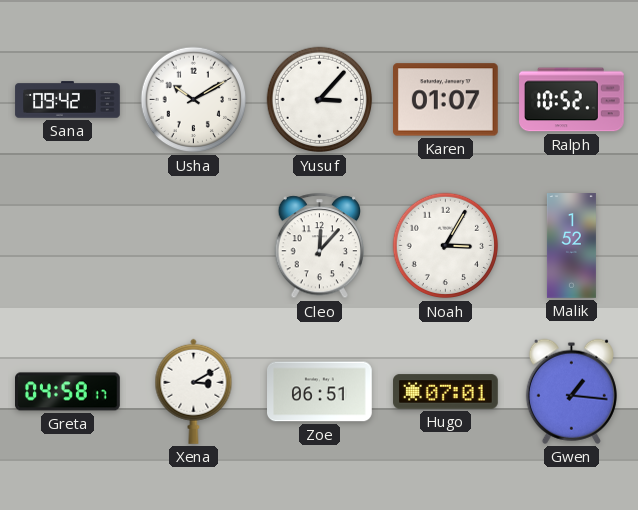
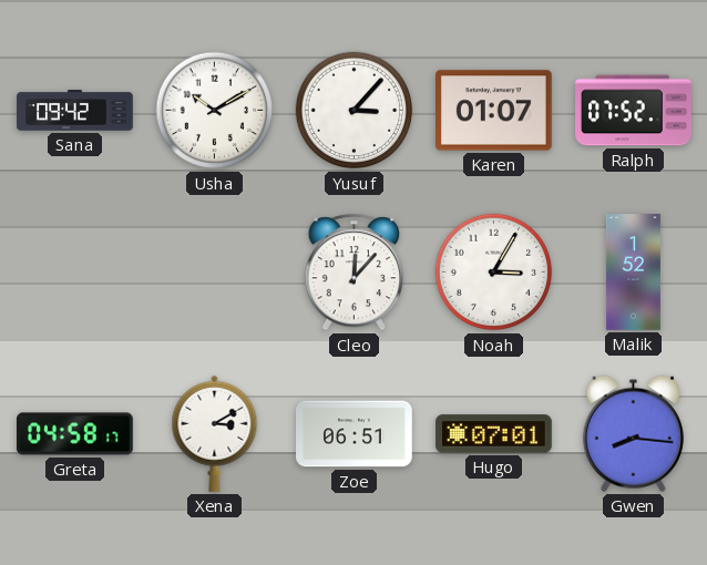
Ralph: 10:52 -> 07:52
Gwen: 1:16 -> 8:16
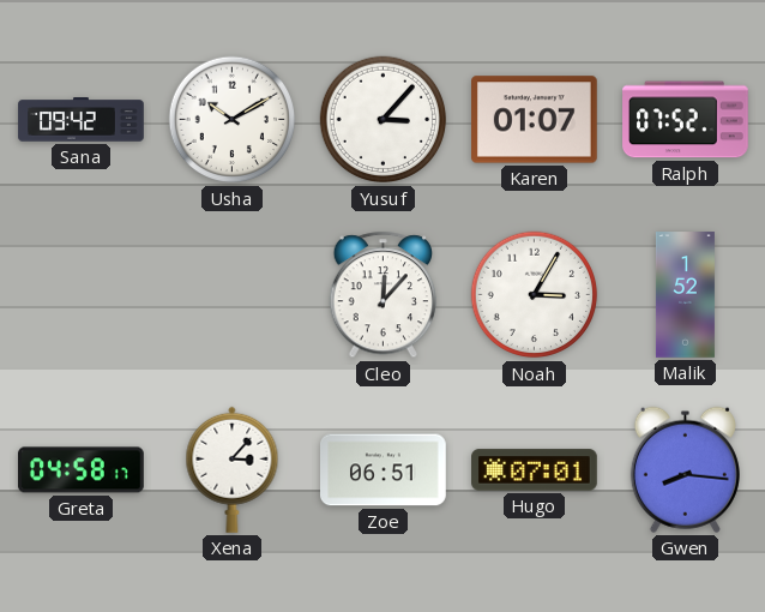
Xena: 3:10 -> 3:07
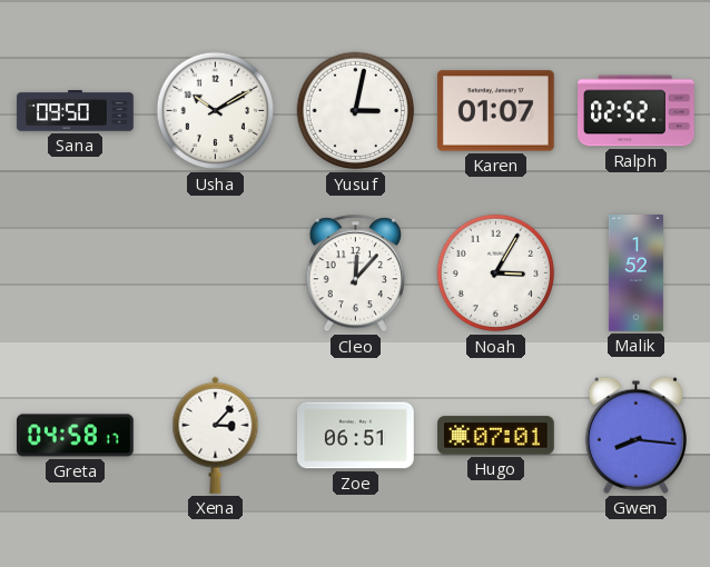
Sana: 09:42 -> 09:50
Yusuf: 3:07 -> 3:02
Ralph: 07:52 -> 02:52
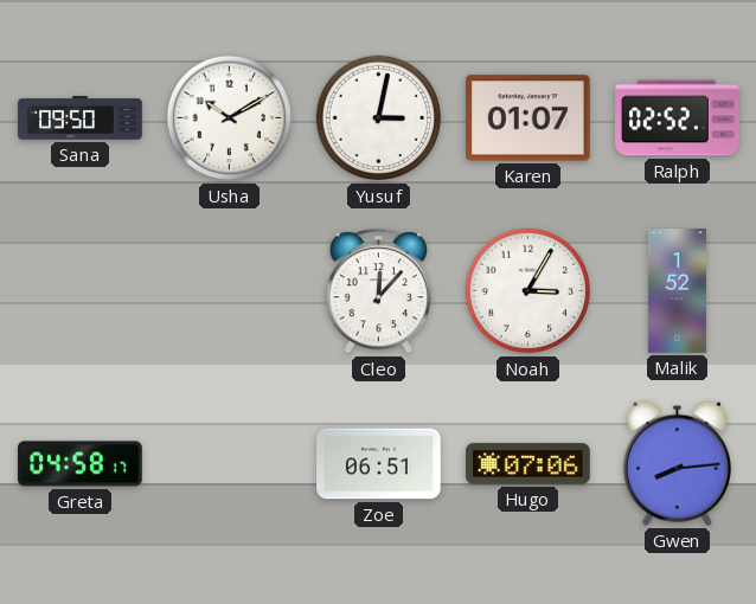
Xena: 3:07 -> none
Hugo: 07:01 -> 07:06
Gwen: 8:16 -> 8:14
